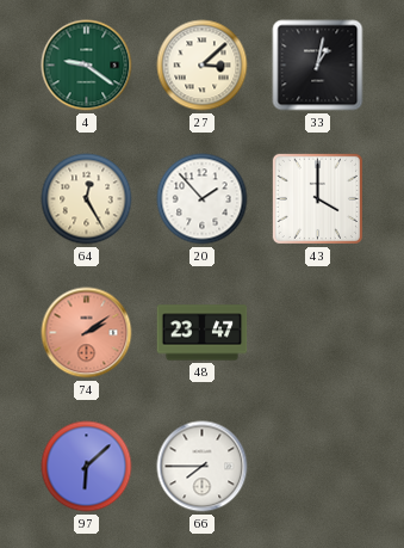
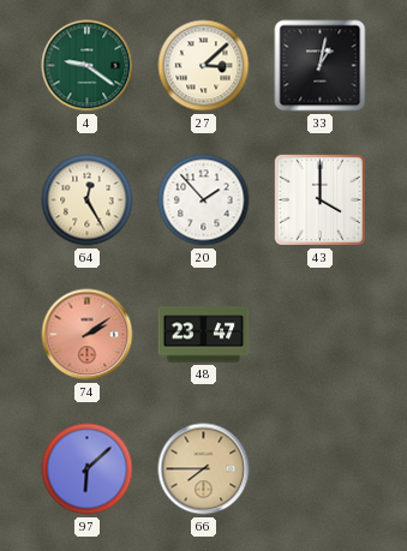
66 dial: white -> champagne
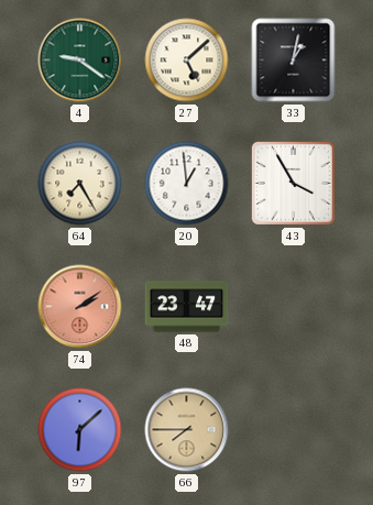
27: 3:08 -> 5:08
64: 12:25 -> 7:25
20: 1:53 -> 12:59
43: 4:00 -> 3:55
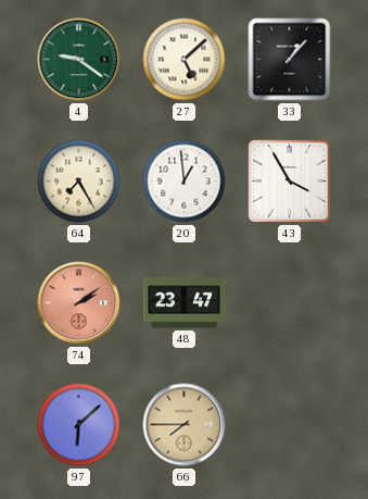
33: 1:02 -> 1:07
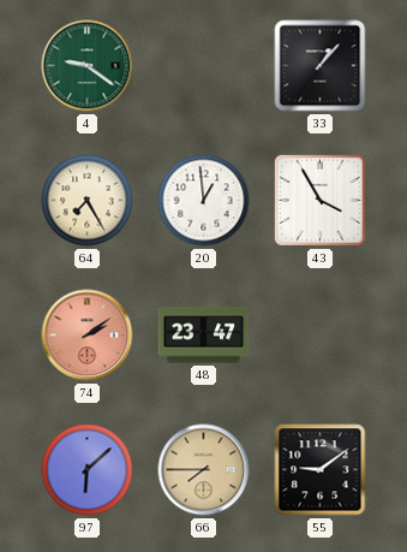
27: 5:08 -> none
55: none -> 9:09
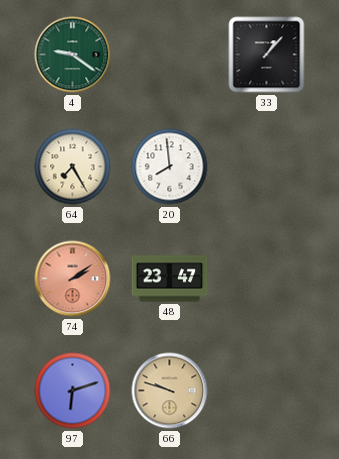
20: 12:59 -> 7:59
43: 3:55 -> none
97: 6:08 -> 6:12
66: 7:45 -> 9:48
55: 9:09 -> none
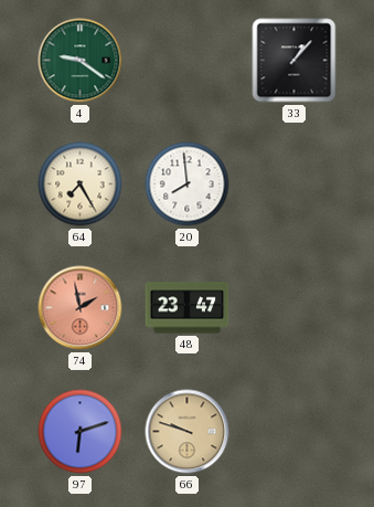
74: 2:09 -> 1:58
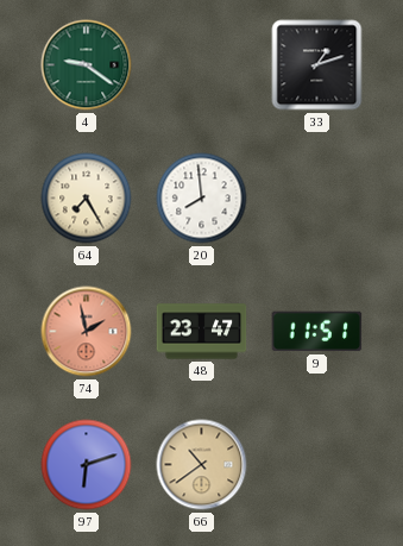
33: 1:07 -> 1:12
9: none -> 11:51
66: 9:48 -> 10:39
